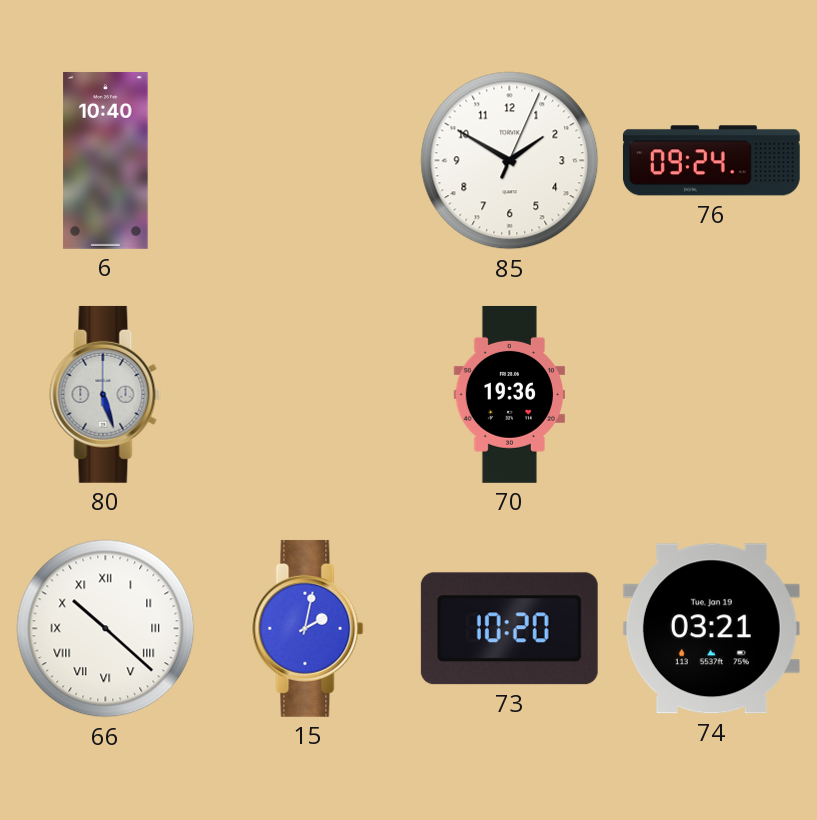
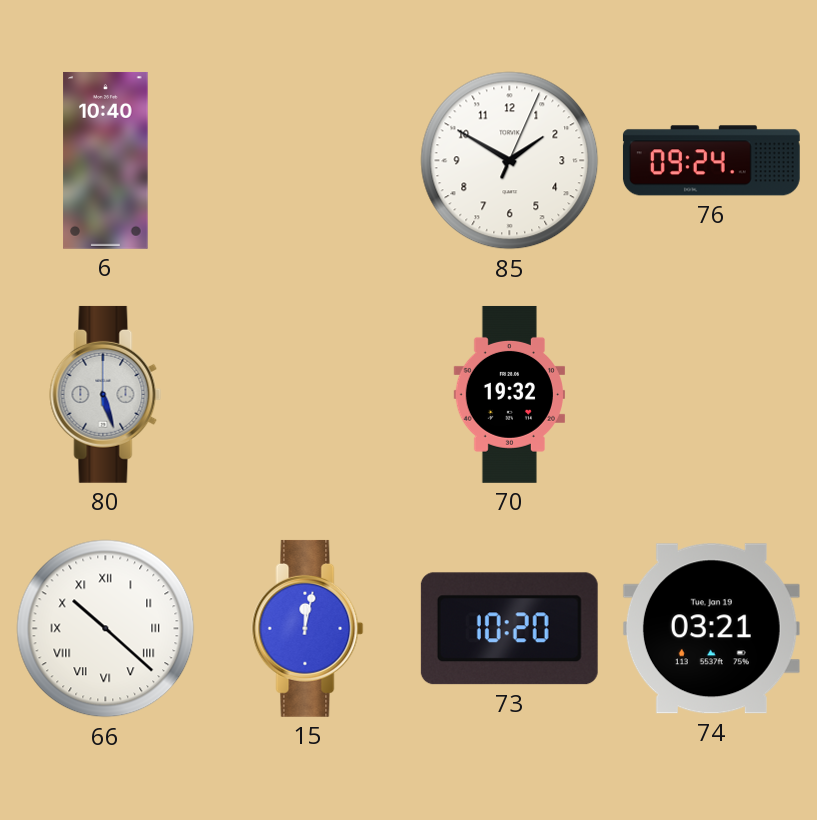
70: 19:36 -> 19:32
15: 2:02 -> 12:02
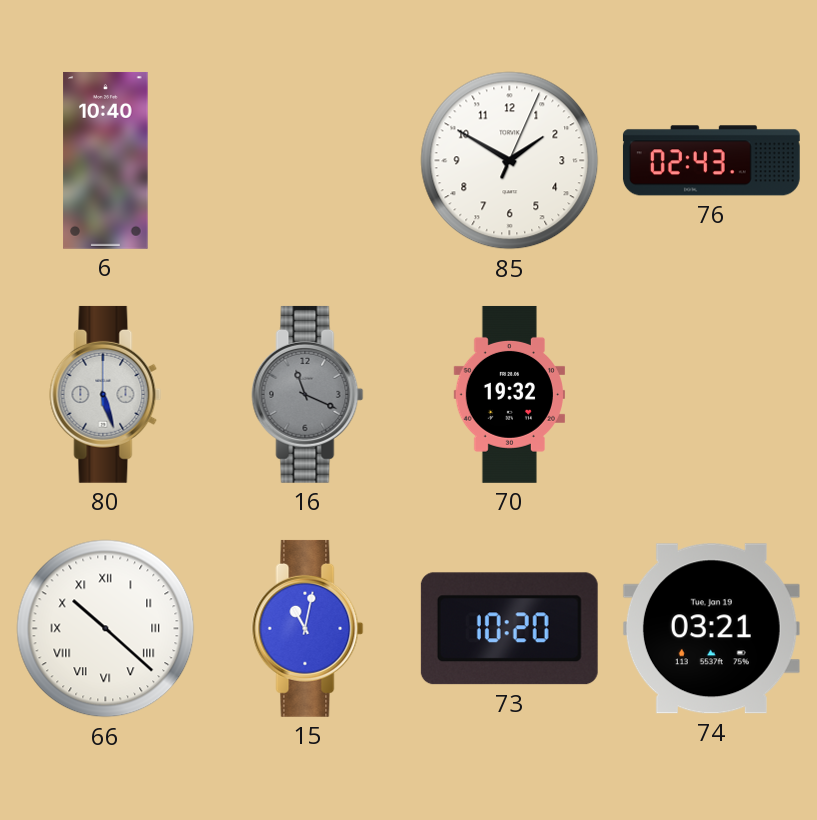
76: 09:24 -> 02:43
16: none -> 11:19
15: 12:02 -> 11:02
